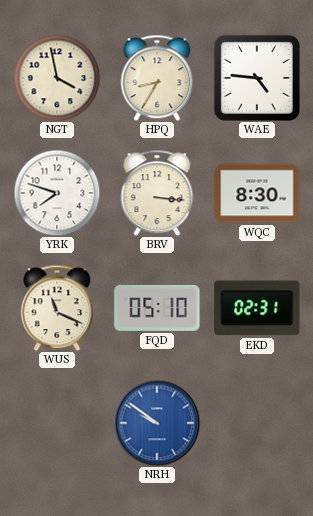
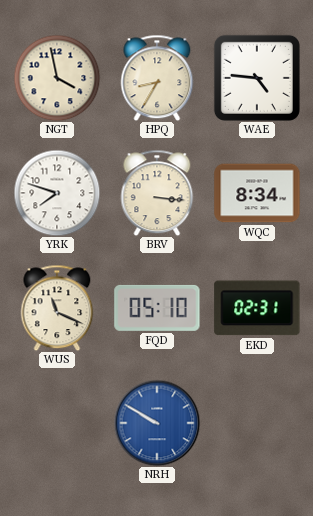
WQC: 8:30 -> 8:34
NRH: 9:51 -> 9:50
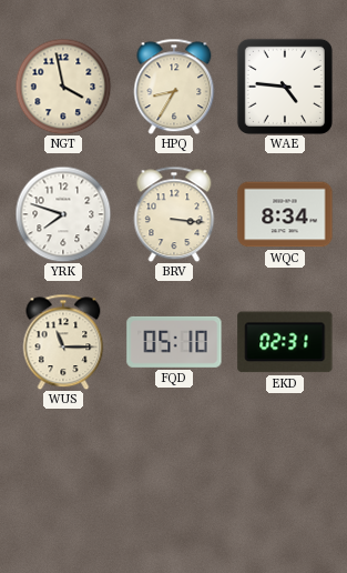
WUS: 11:19 -> 11:15
NRH: 9:50 -> none
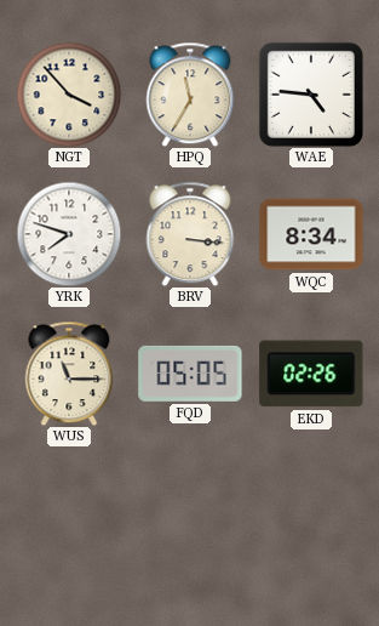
NGT: 3:58 -> 3:53
HPQ: 8:35 -> 11:35
FQD: 05:10 -> 05:05
EKD: 02:31 -> 02:26
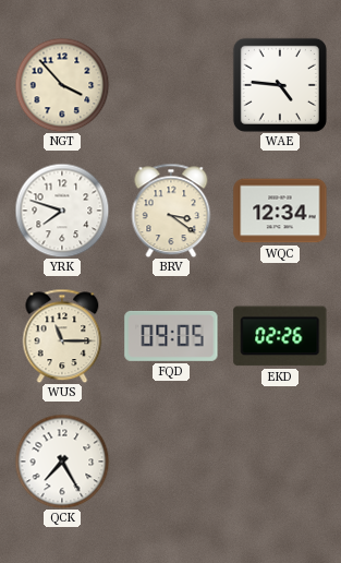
HPQ: 11:35 -> none
BRV: 3:16 -> 3:21
WQC: 8:34 -> 12:34
FQD: 05:05 -> 09:05
QCK: none -> 7:25
